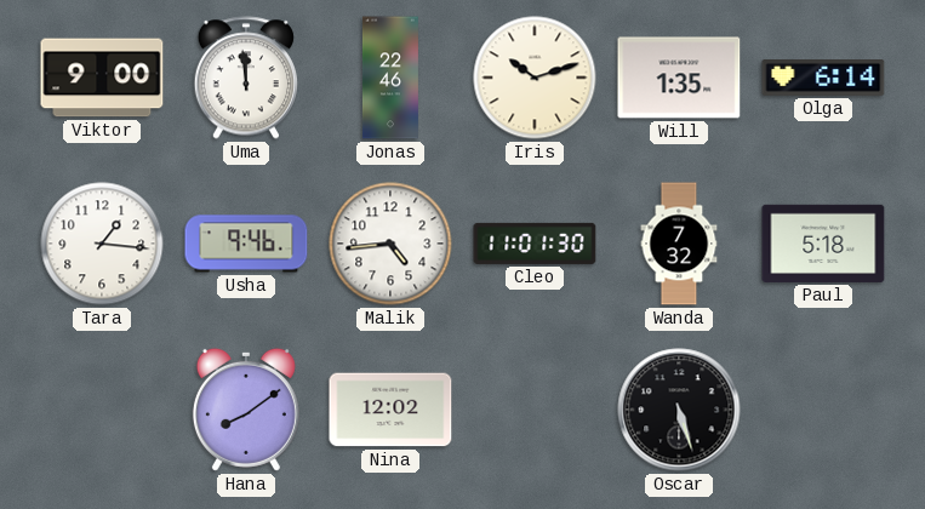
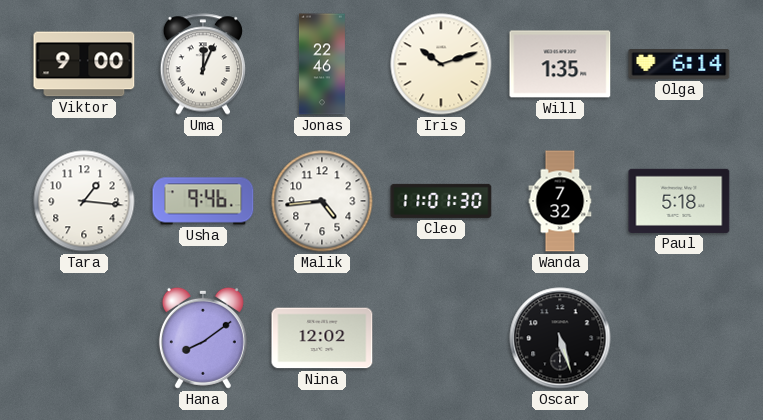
Uma: 11:59 -> 12:04
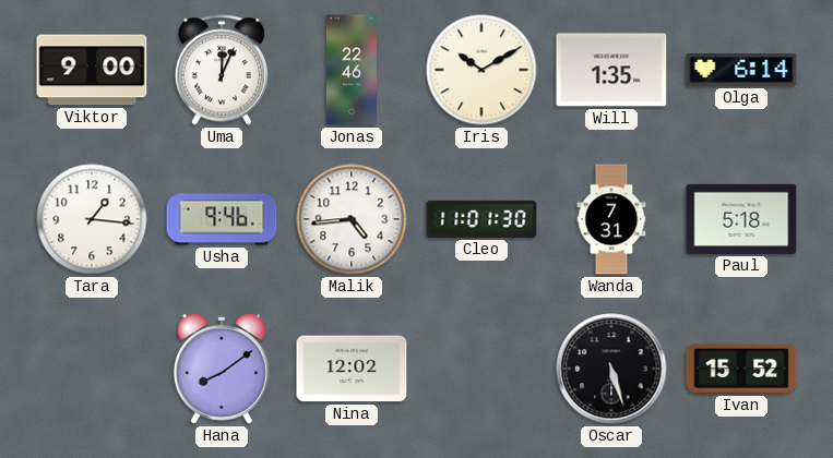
Iris: 10:12 -> 10:10
Wanda: 7:32 -> 7:31
Ivan: none -> 15:52
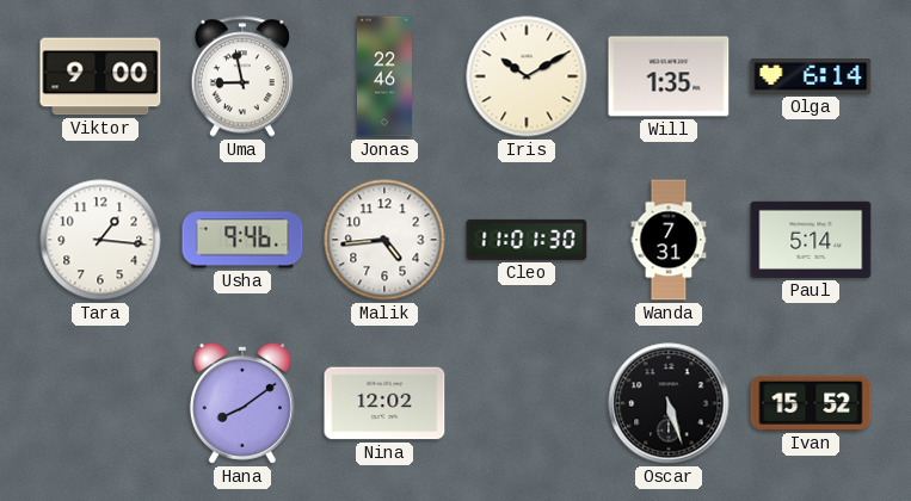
Uma: 12:04 -> 8:58
Paul: 5:18 -> 5:14
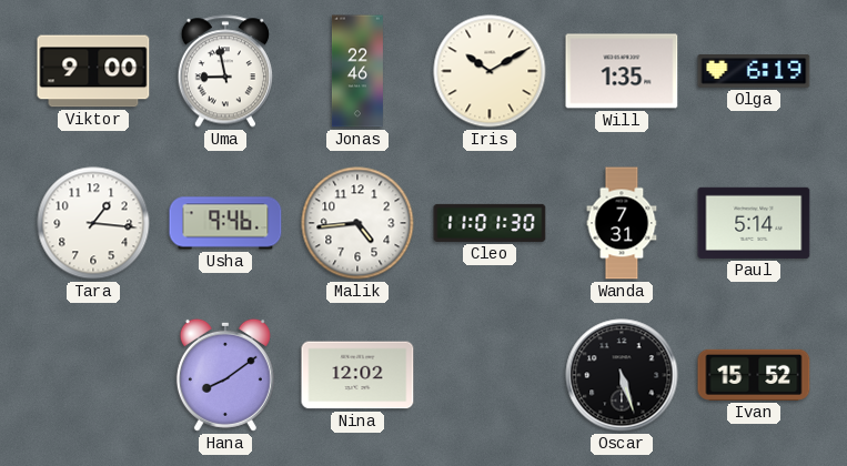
Olga: 6:14 -> 6:19
